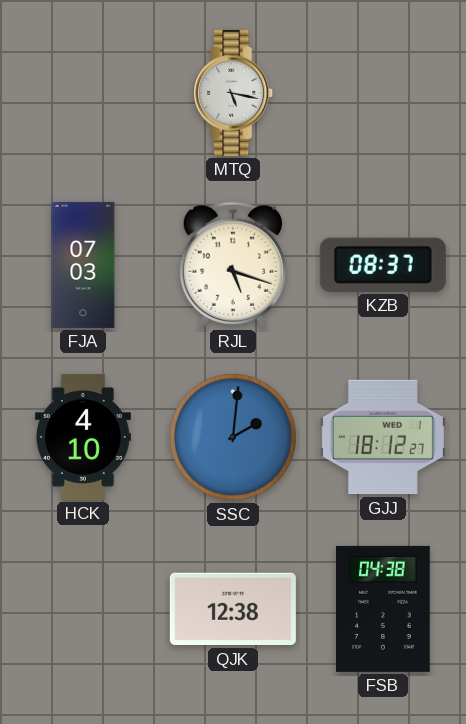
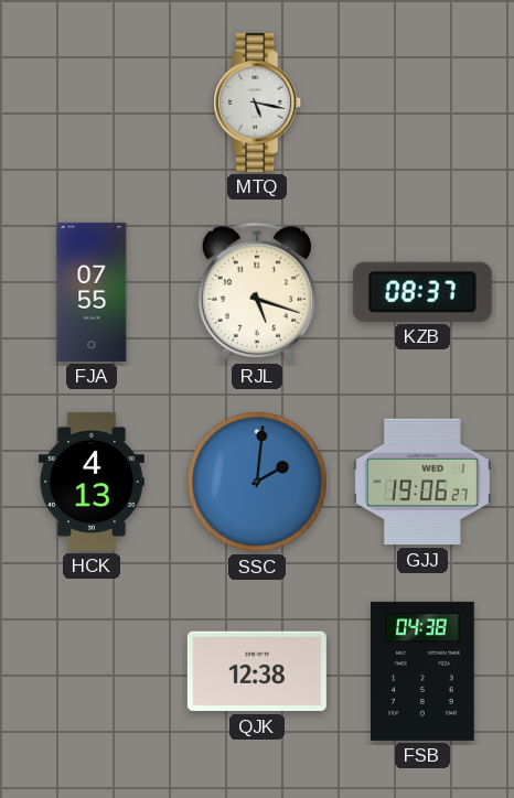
FJA: 07:03 -> 07:55
HCK: 4:10 -> 4:13
GJJ: 18:12 -> 19:06
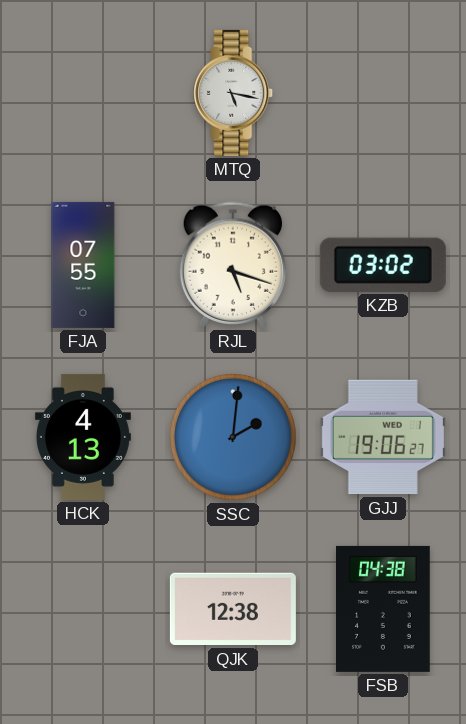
KZB: 08:37 -> 03:02
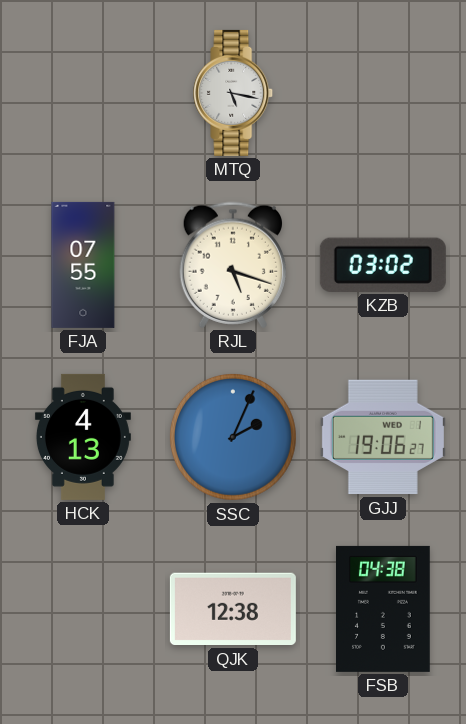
SSC: 2:01 -> 2:04
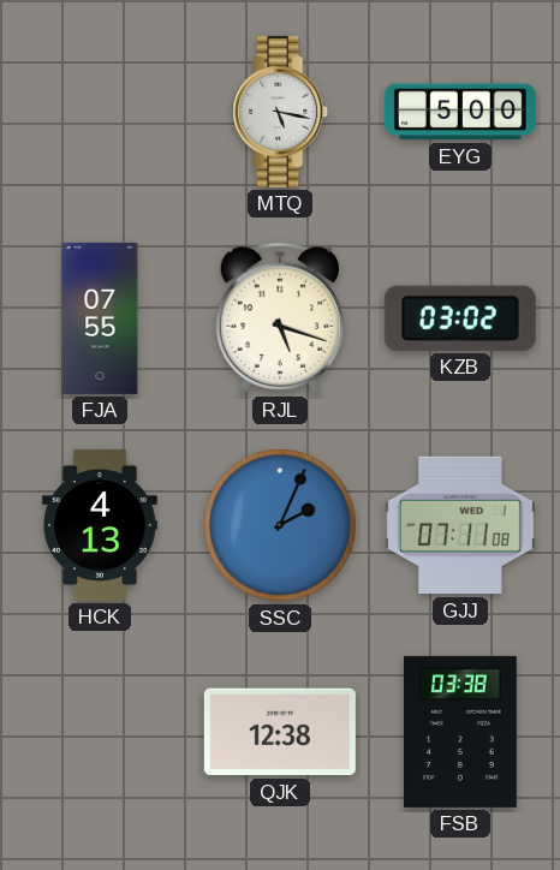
EYG: none -> 5:00
GJJ: 19:06 -> 07:11
FSB: 04:38 -> 03:38
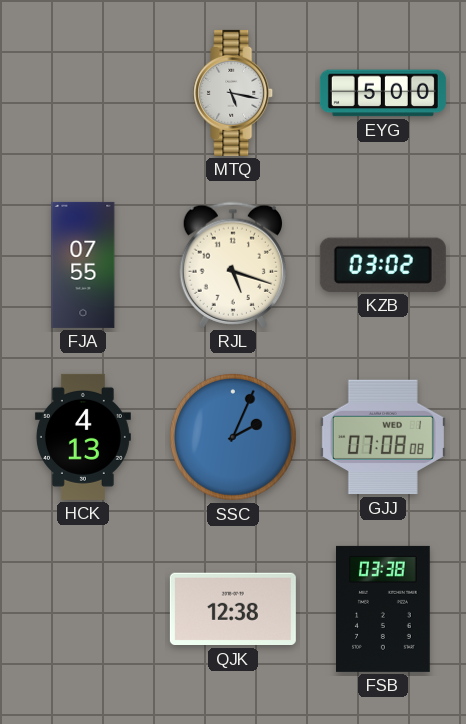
GJJ: 07:11 -> 07:08
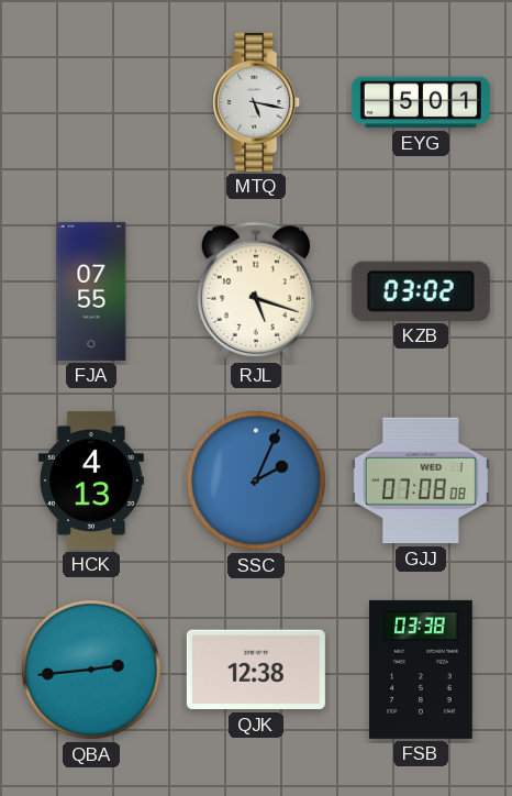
EYG: 5:00 -> 5:01
QBA: none -> 2:44
